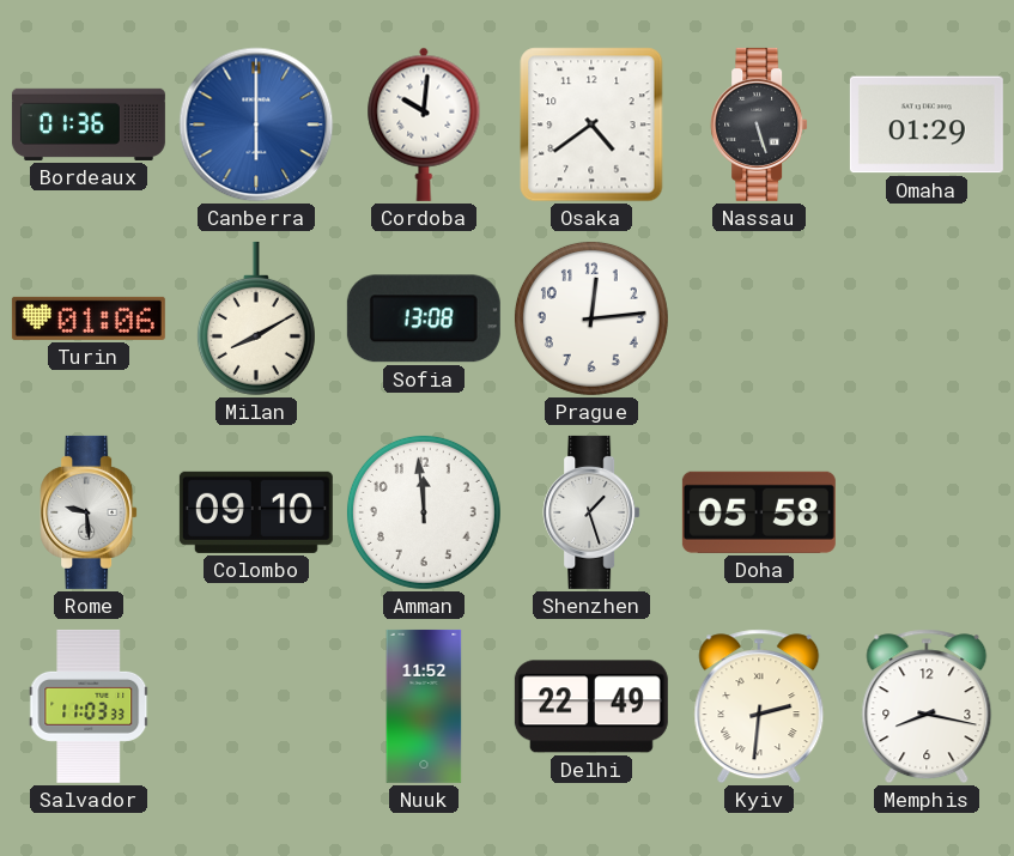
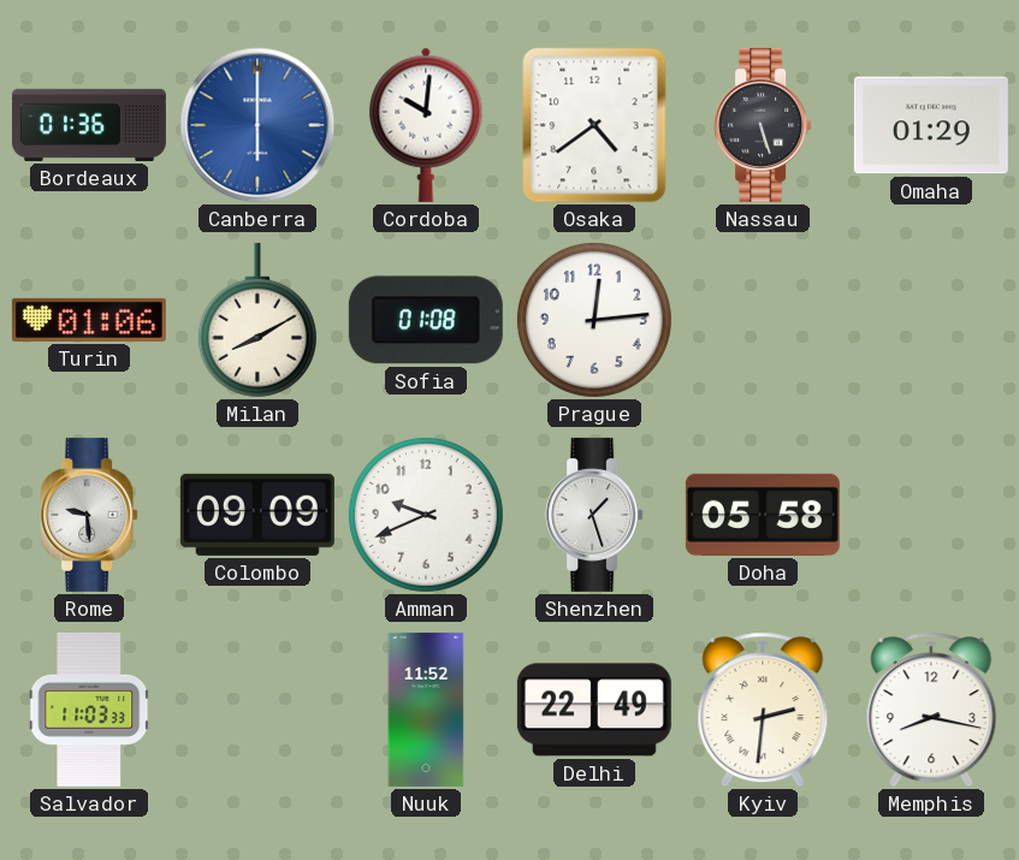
Sofia: 13:08 -> 01:08
Colombo: 09:10 -> 09:09
Amman: 11:59 -> 9:41
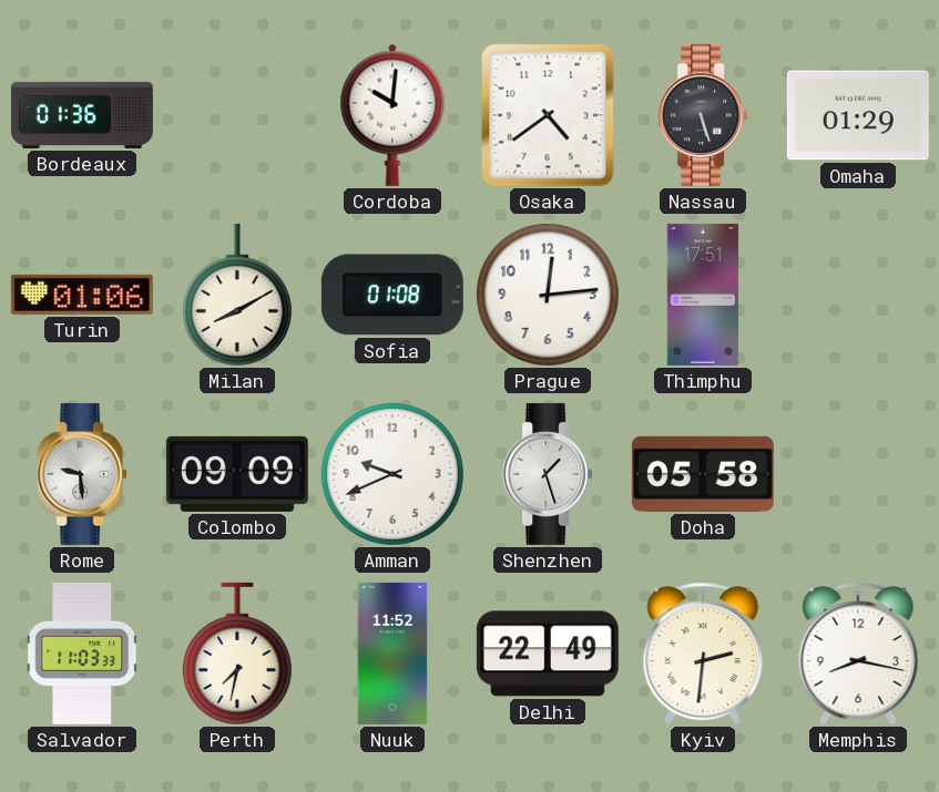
Canberra: 6:00 -> none
Thimphu: none -> 17:51
Perth: none -> 7:32
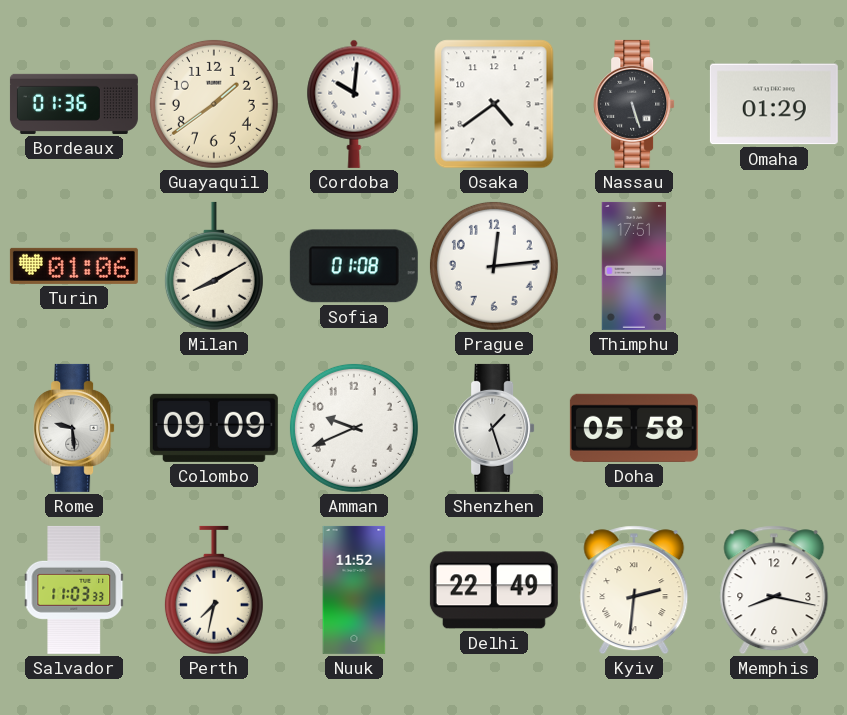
Guayaquil: none -> 1:39
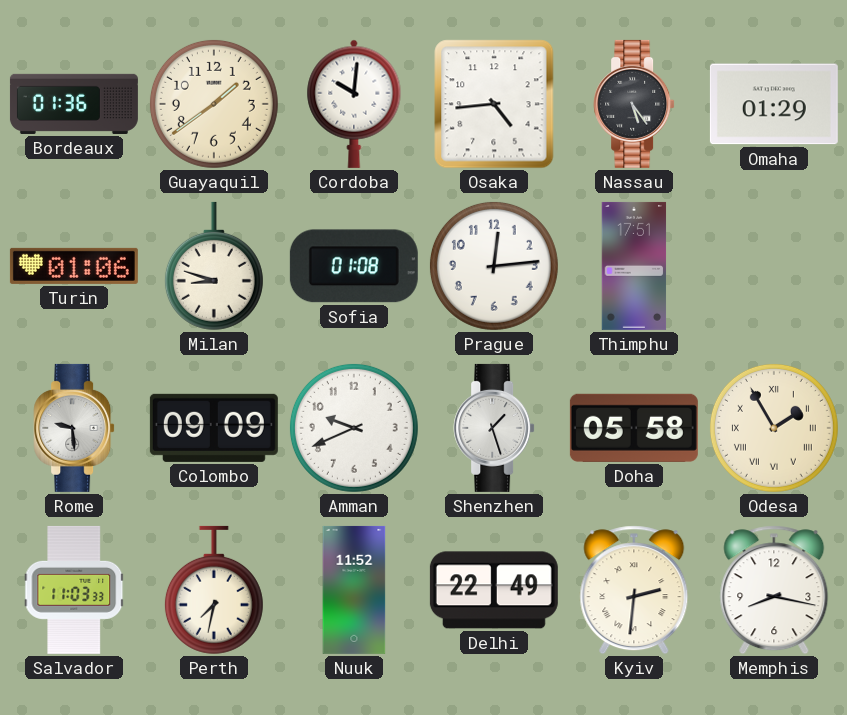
Osaka: 4:39 -> 4:44
Nassau: 5:27 -> 5:24
Milan: 8:10 -> 8:48
Odesa: none -> 1:55
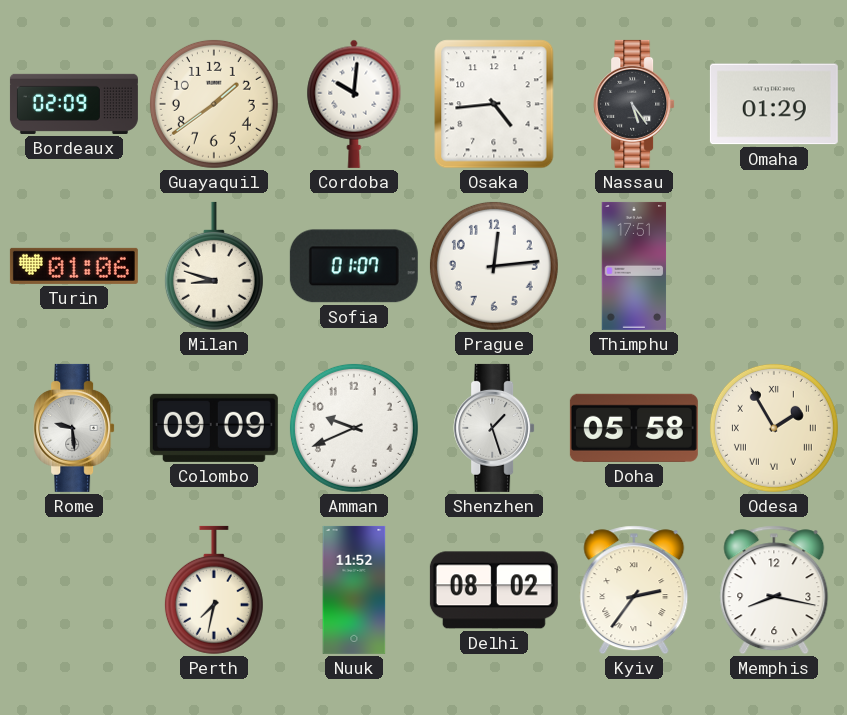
Bordeaux: 01:36 -> 02:09
Sofia: 01:08 -> 01:07
Salvador: 11:03 -> none
Delhi: 22:49 -> 08:02
Kyiv: 2:31 -> 2:36
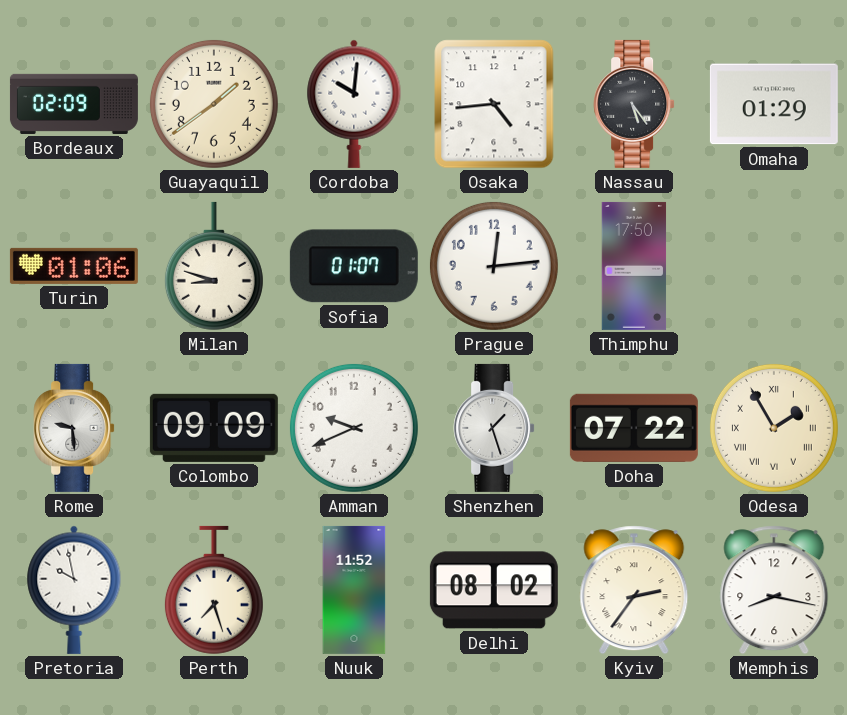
Thimphu: 17:51 -> 17:50
Doha: 05:58 -> 07:22
Pretoria: none -> 9:58
Perth: 7:32 -> 7:27
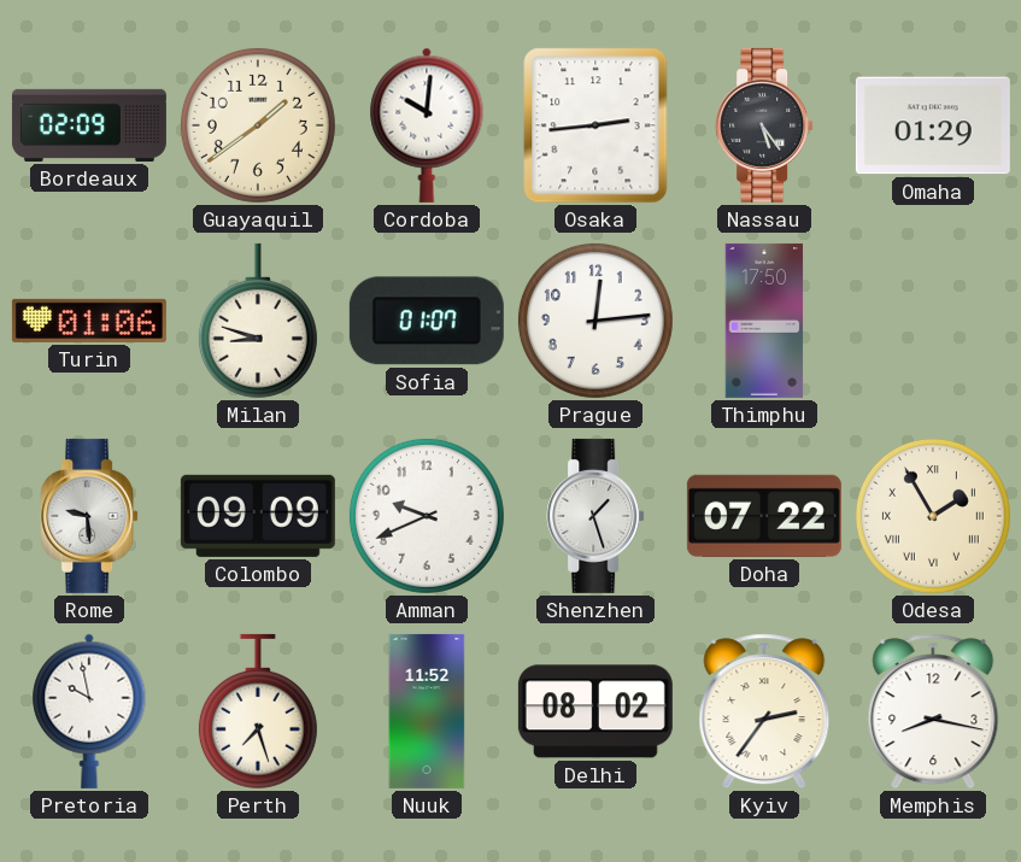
Osaka: 4:44 -> 2:44
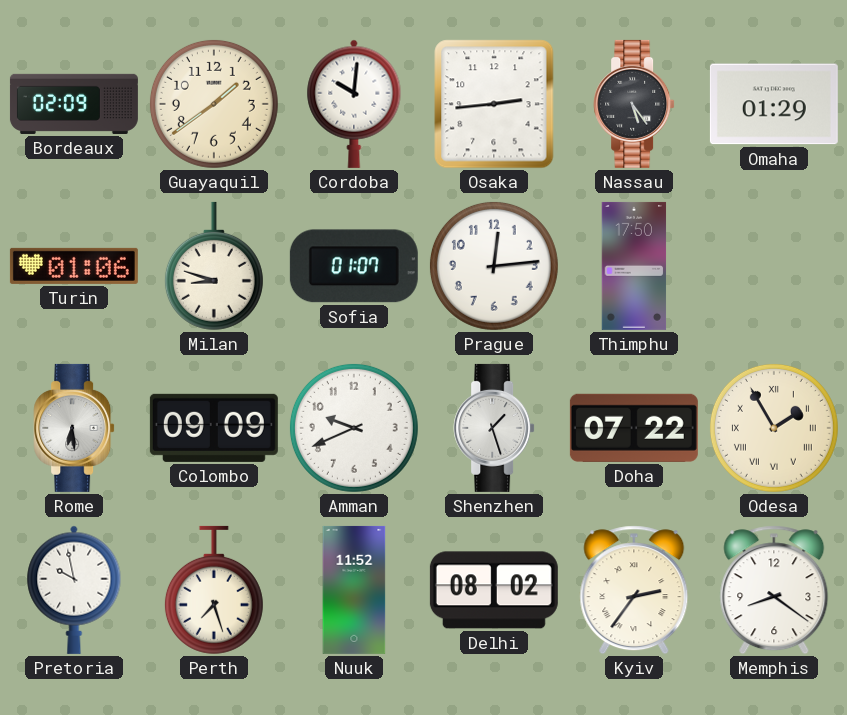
Rome: 9:29 -> 6:29
Memphis: 8:17 -> 8:21
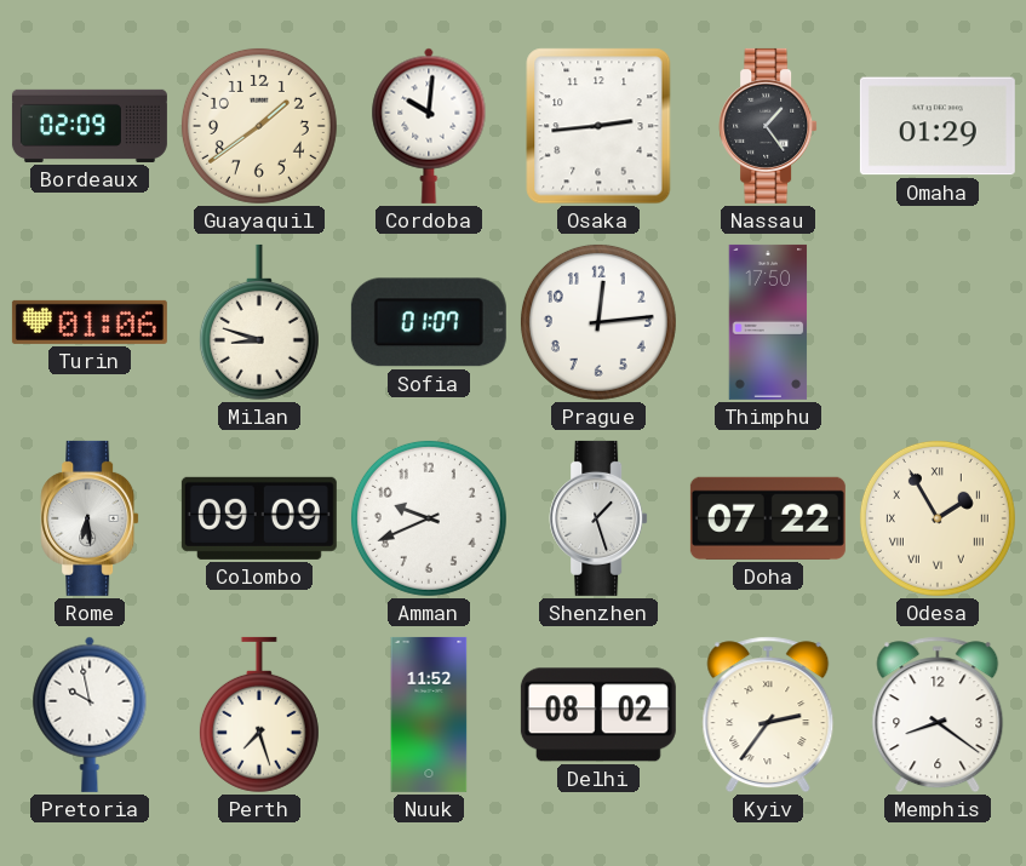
Nassau: 5:24 -> 1:24
